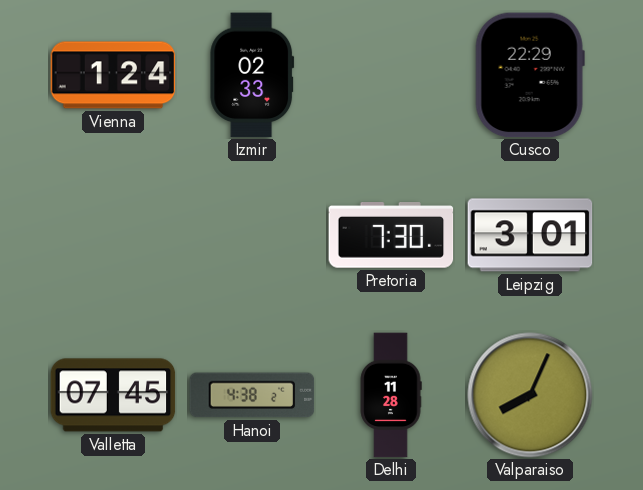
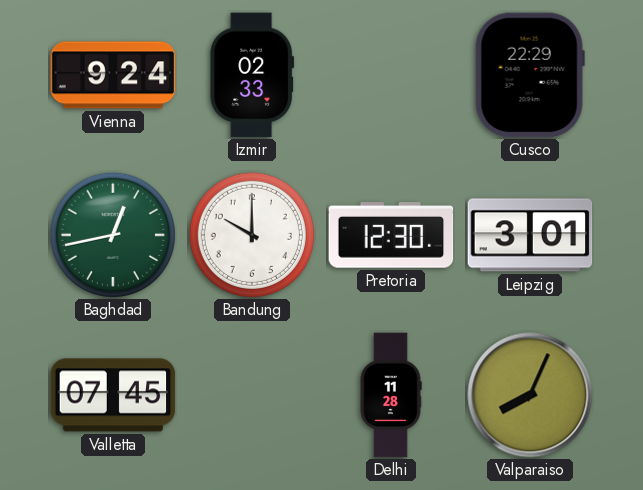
Vienna: 1:24 -> 9:24
Baghdad: none -> 12:43
Bandung: none -> 10:00
Pretoria: 7:30 -> 12:30
Hanoi: 4:38 -> none
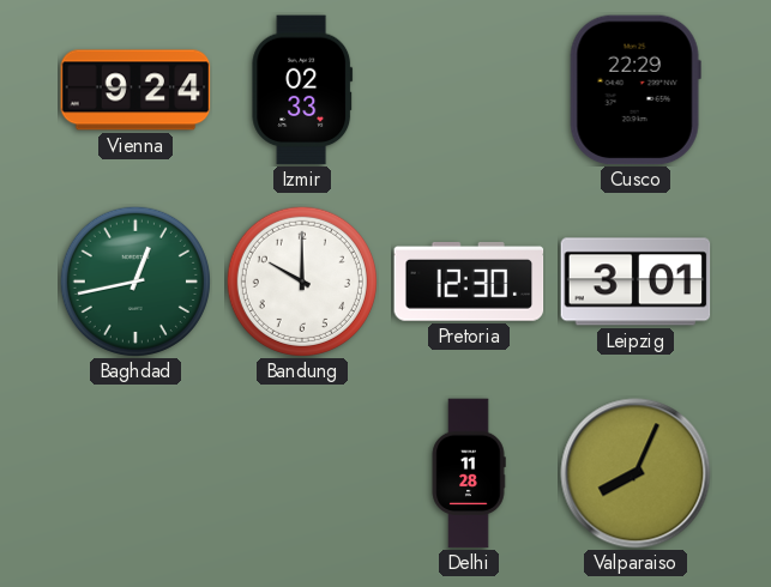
Valletta: 07:45 -> none
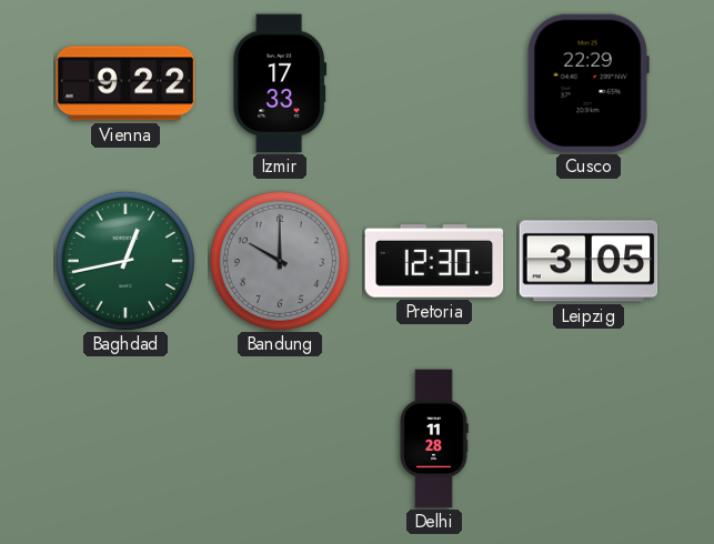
Vienna: 9:24 -> 9:22
Izmir: 02:33 -> 17:33
Bandung dial: white -> grey
Leipzig: 3:01 -> 3:05
Valparaiso: 8:04 -> none
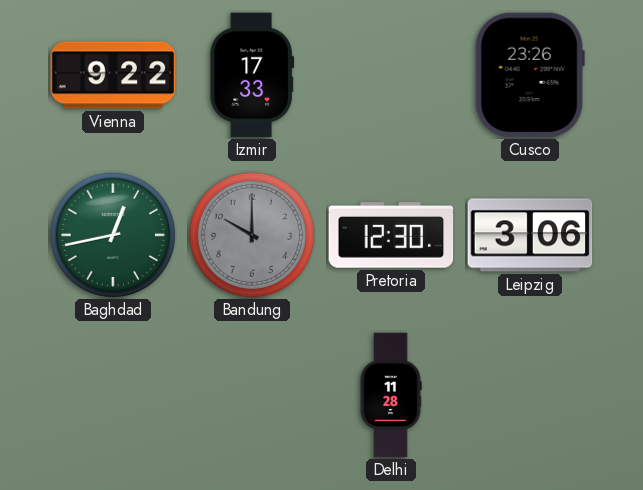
Cusco: 22:29 -> 23:26
Leipzig: 3:05 -> 3:06
